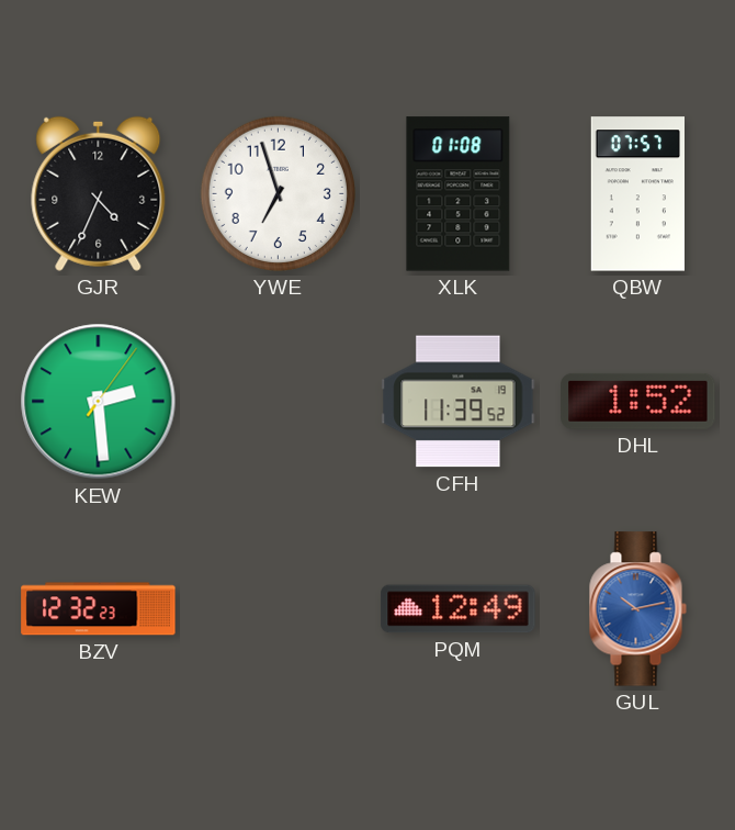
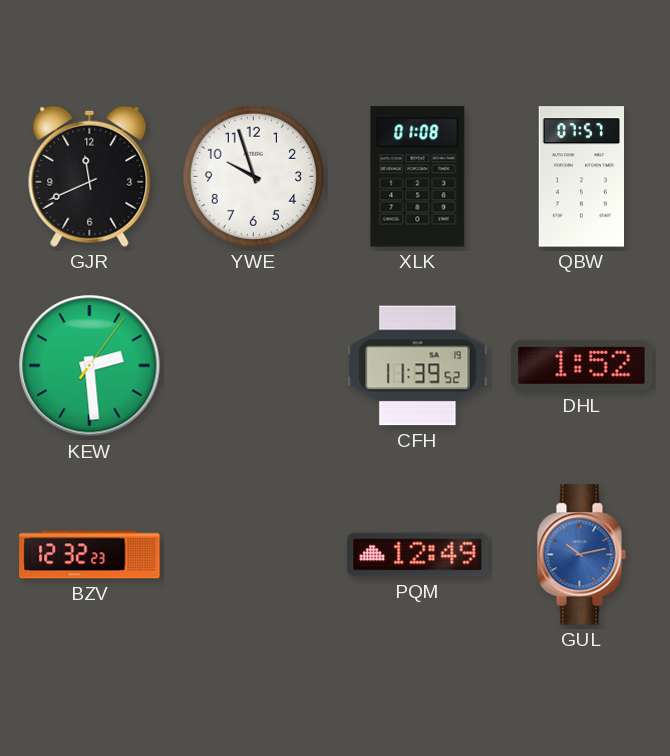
GJR: 4:34 -> 11:41
YWE: 6:57 -> 9:57
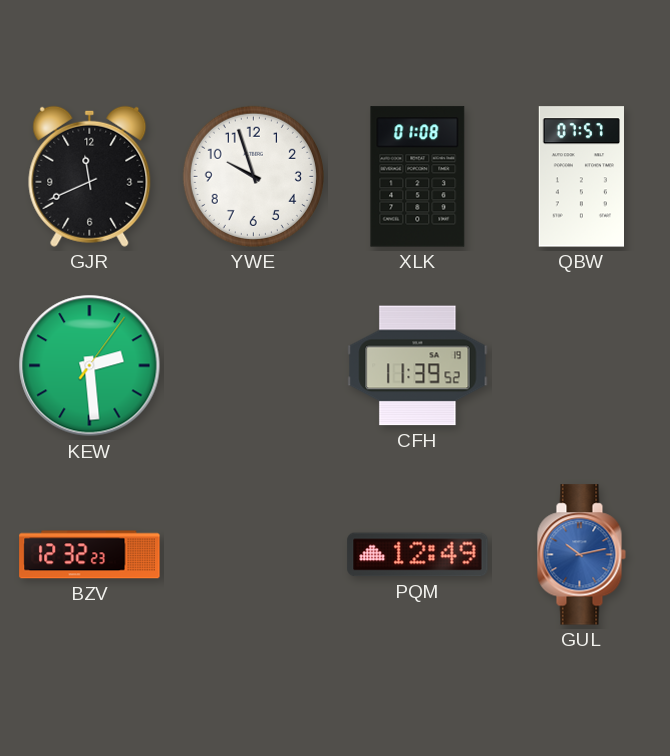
DHL: 1:52 -> none
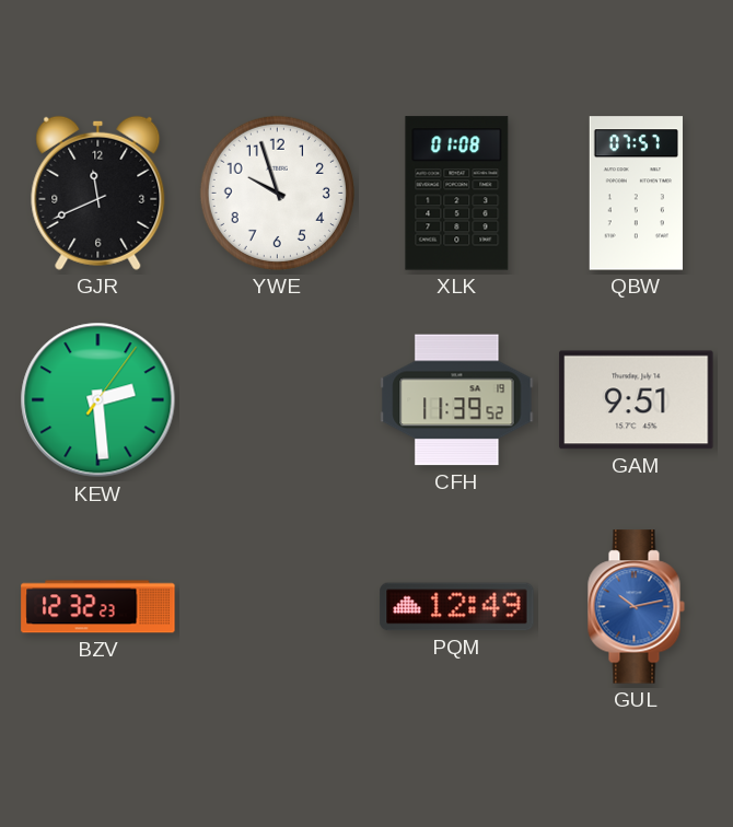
GAM: none -> 9:51
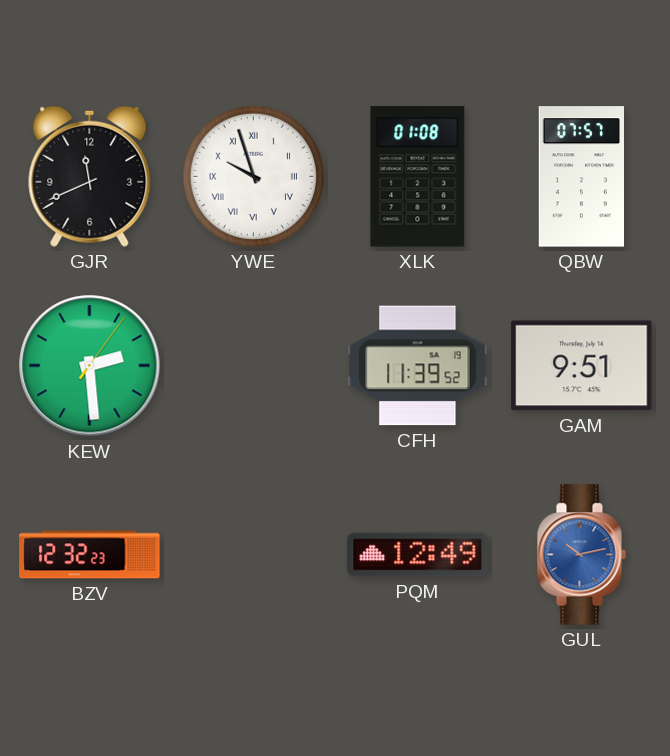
YWE numerals: Arabic -> Roman
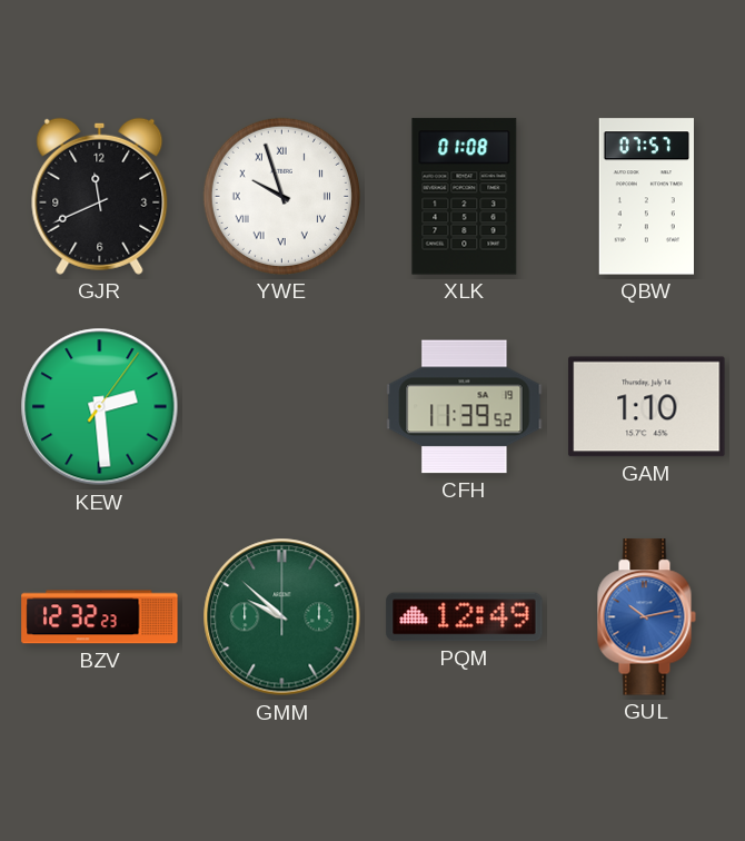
GAM: 9:51 -> 1:10
GMM: none -> 9:52
